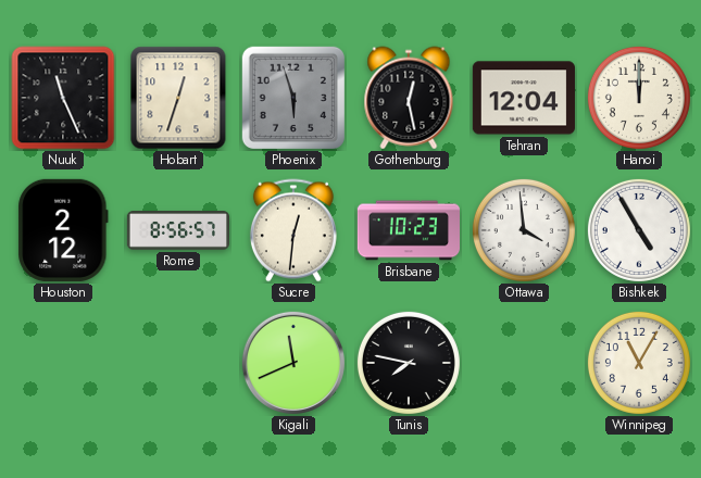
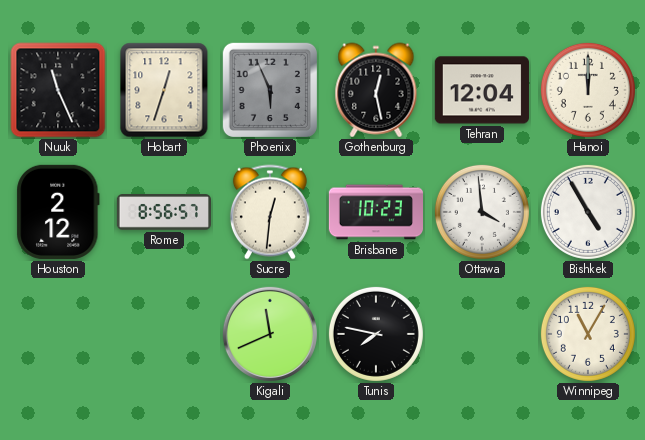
Phoenix: 5:57 -> 5:56
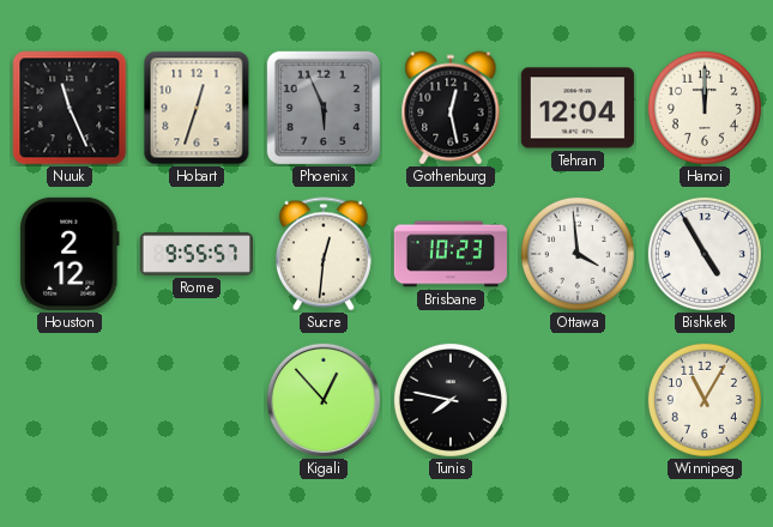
Rome: 8:56 -> 9:55
Kigali: 11:41 -> 12:53
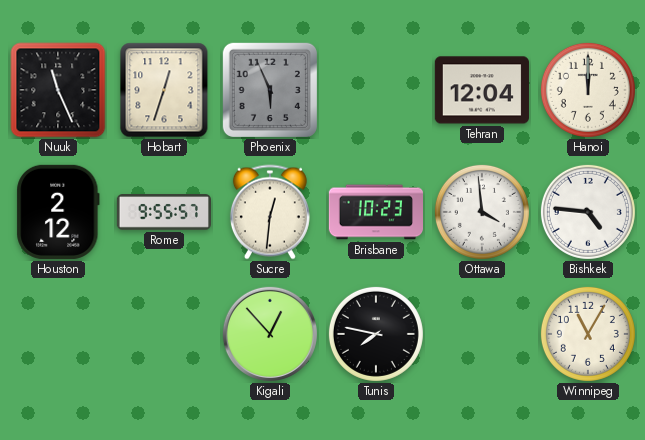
Gothenburg: 12:28 -> none
Bishkek: 4:55 -> 4:46
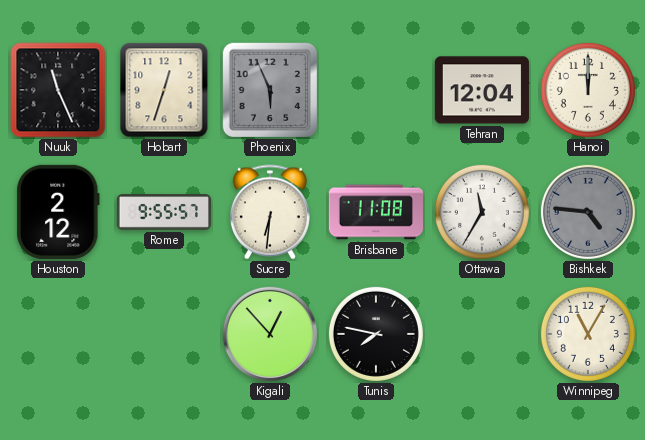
Sucre: 12:31 -> 6:31
Brisbane: 10:23 -> 11:08
Ottawa: 3:59 -> 11:35
Bishkek dial: white -> grey
